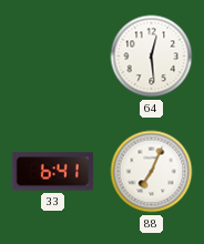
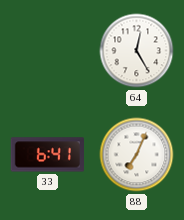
64: 12:29 -> 12:25
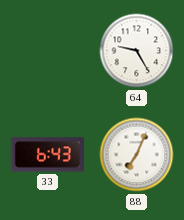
64: 12:25 -> 9:25
33: 6:41 -> 6:43
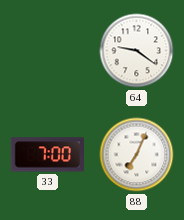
64: 9:25 -> 9:21
33: 6:43 -> 7:00
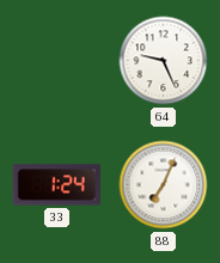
64: 9:21 -> 9:26
33: 7:00 -> 1:24
